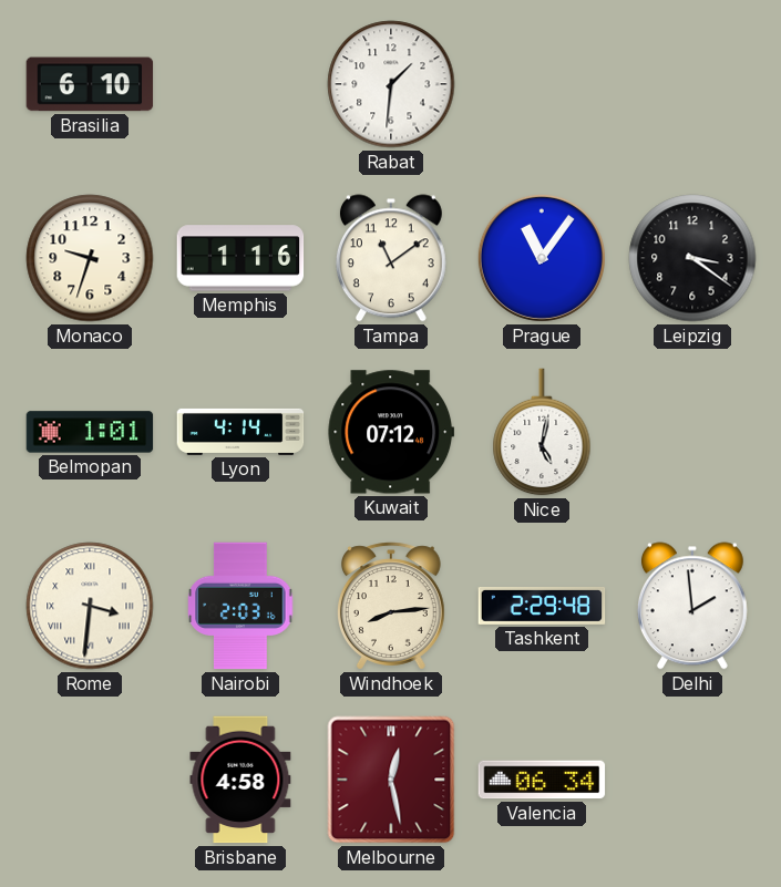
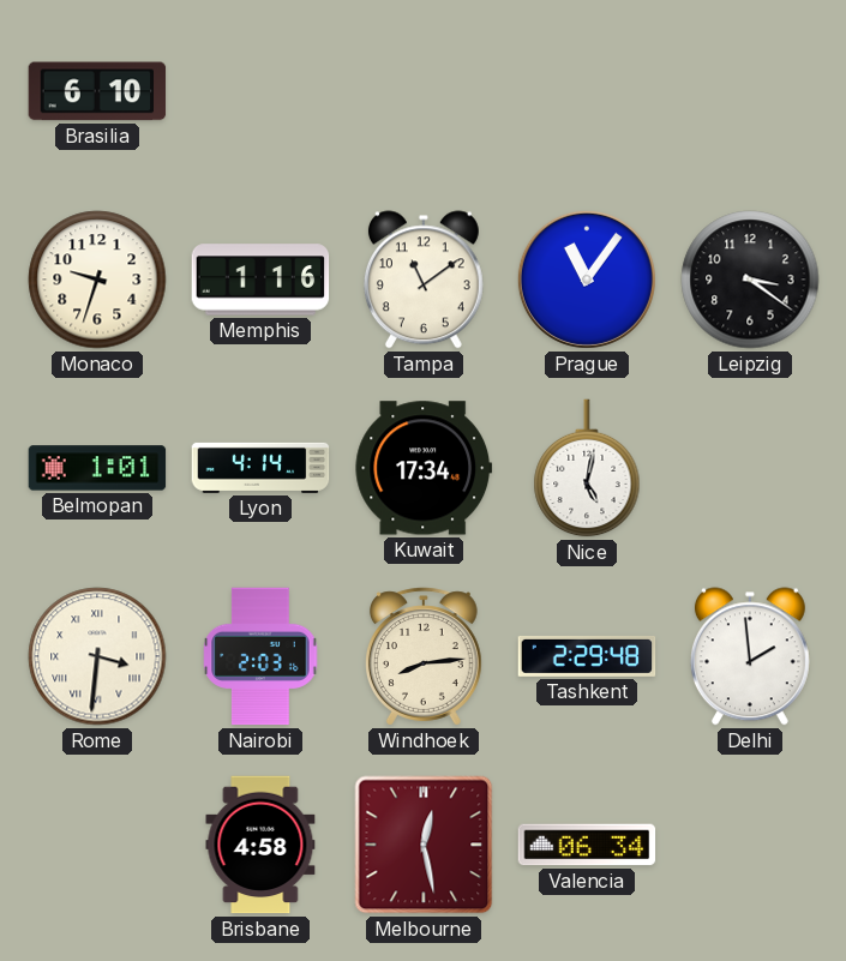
Rabat: 1:31 -> none
Kuwait: 07:12 -> 17:34
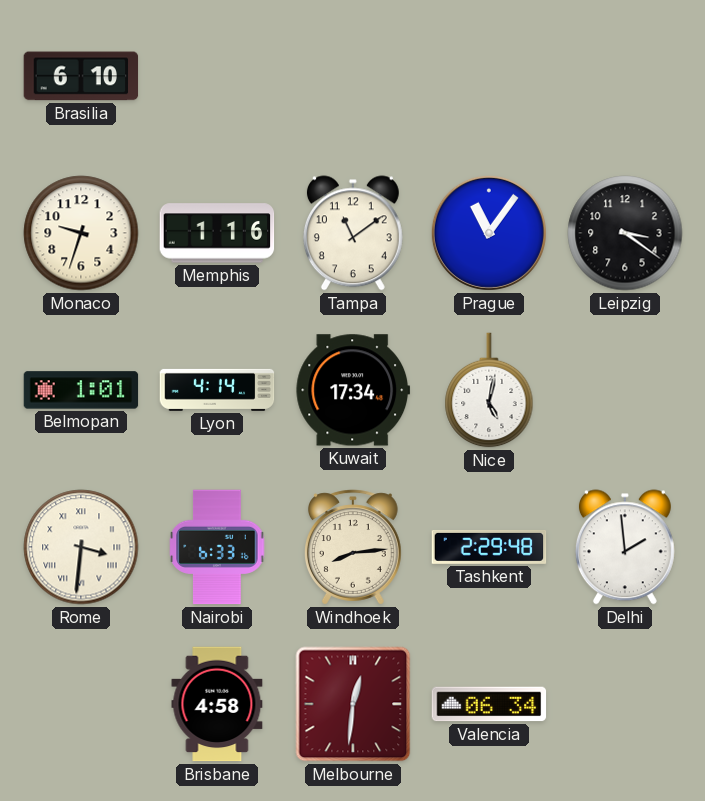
Nairobi: 2:03 -> 6:33
Melbourne: 12:28 -> 12:31
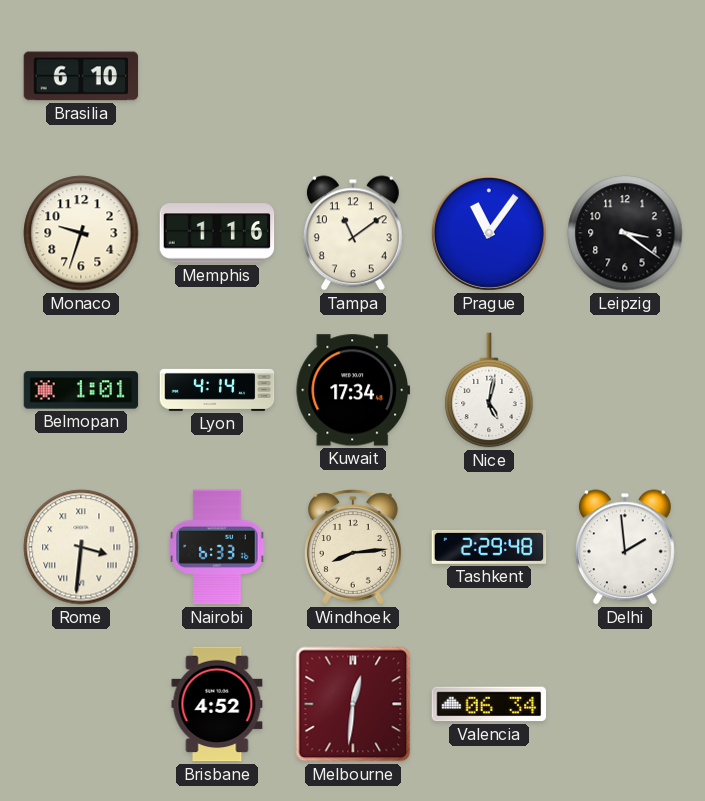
Brisbane: 4:58 -> 4:52
